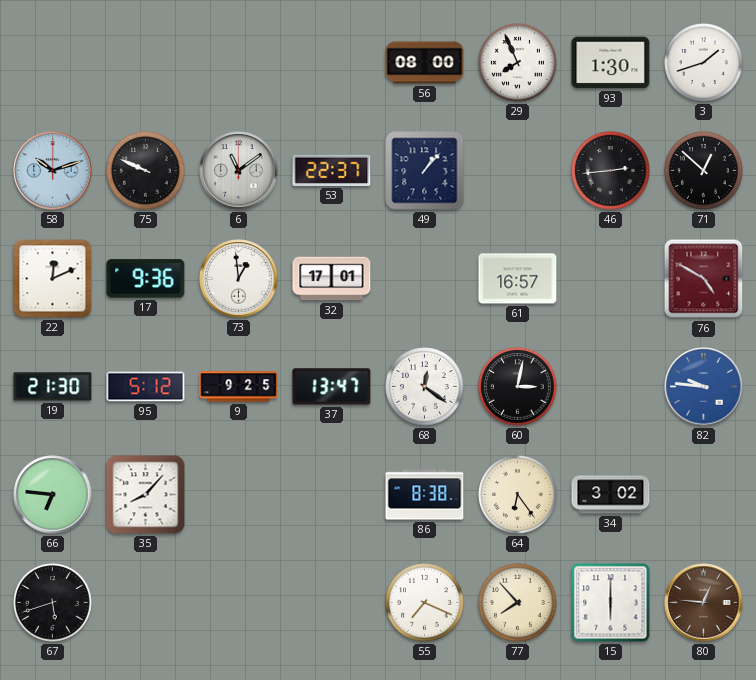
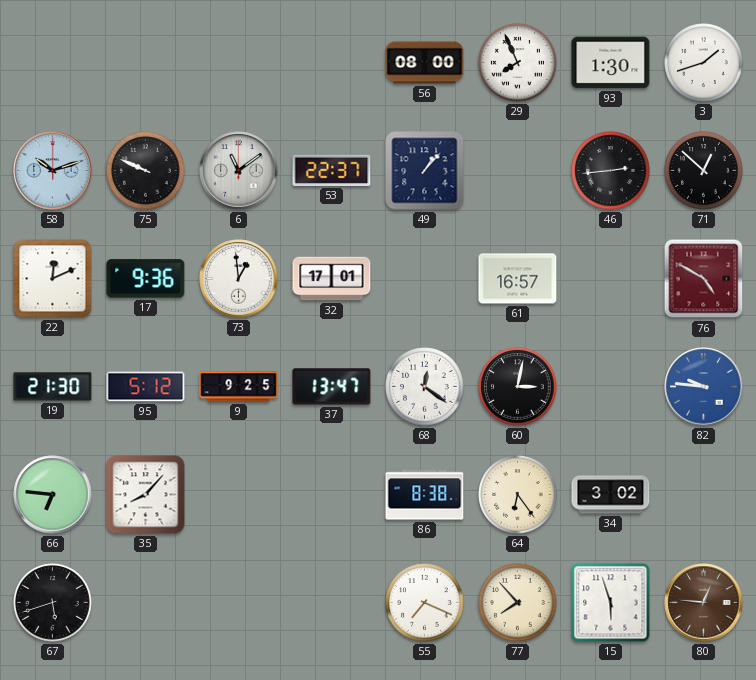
15: 6:00 -> 5:57
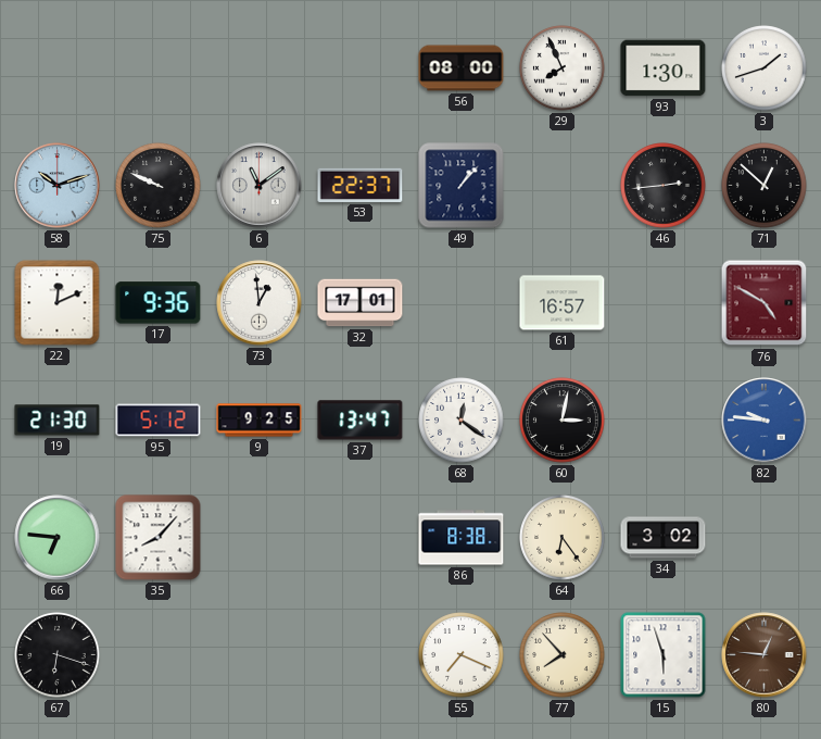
67: 5:42 -> 6:18
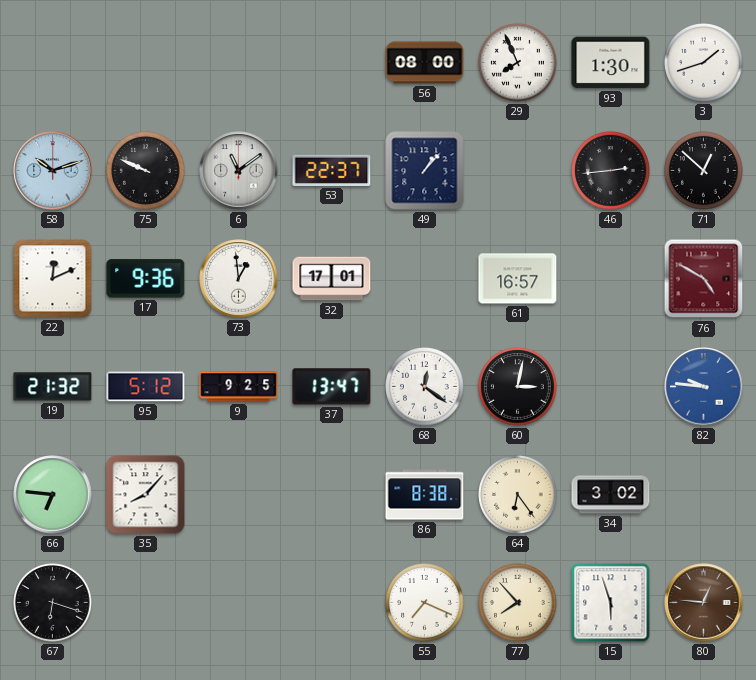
19: 21:30 -> 21:32
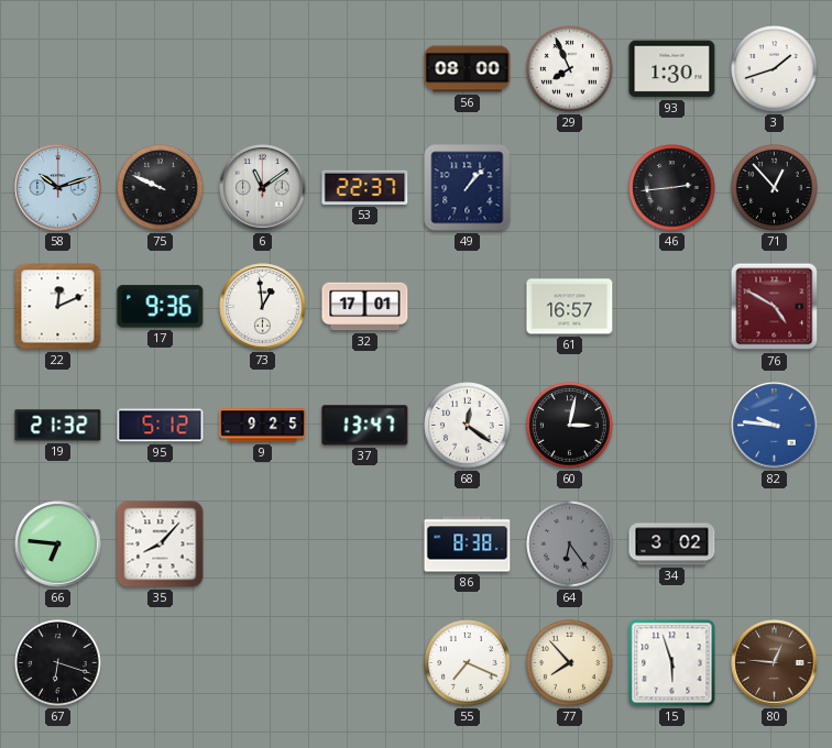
71: 12:52 -> 12:53
64 dial: cream -> grey
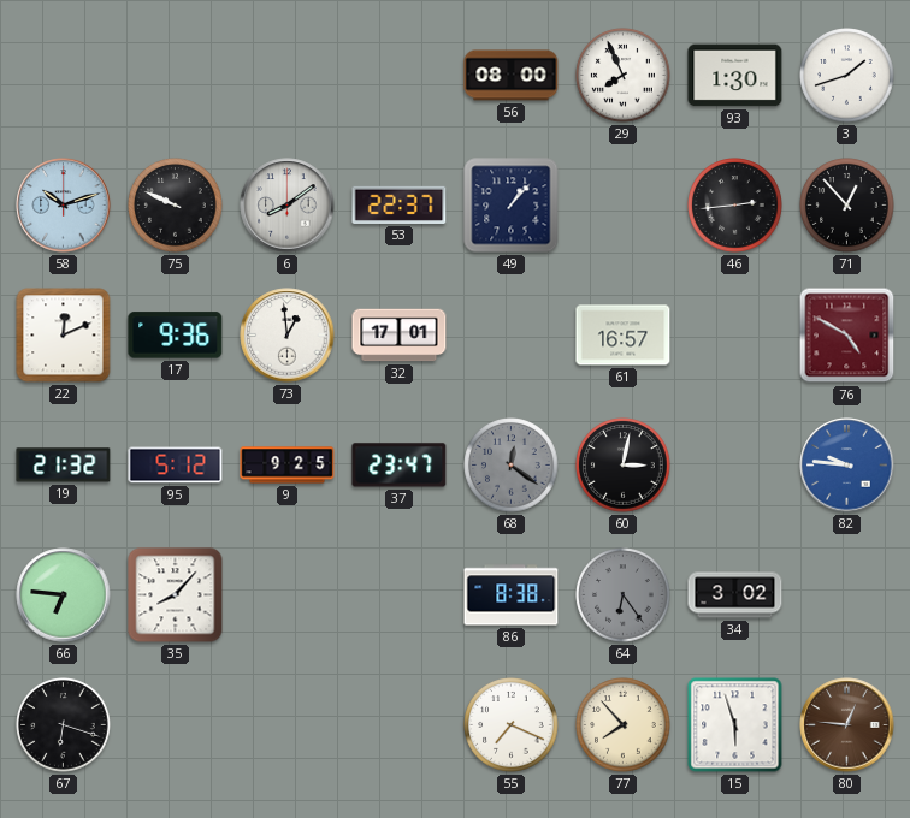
6: 11:09 -> 8:09
37: 13:47 -> 23:47
68 dial: white -> grey
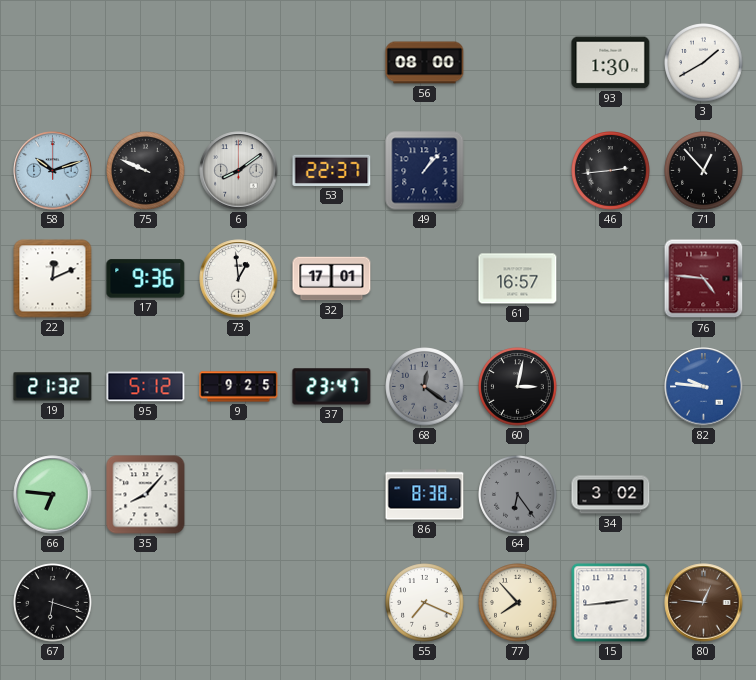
29: 7:56 -> none
3: 1:42 -> 1:40
76: 4:50 -> 4:46
15: 5:57 -> 2:44
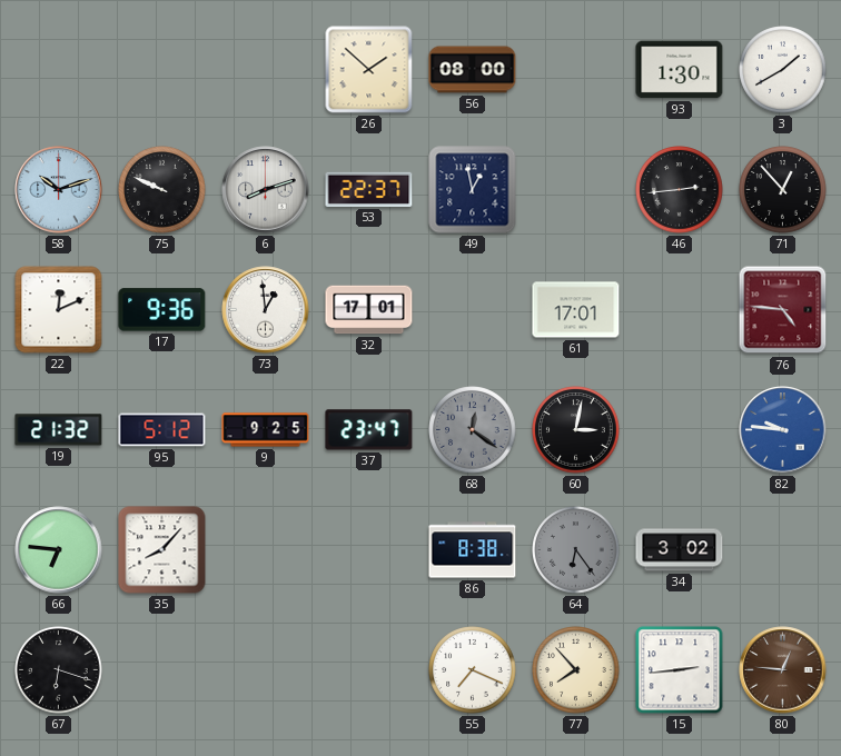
26: none -> 1:52
6: 8:09 -> 8:12
49: 1:07 -> 12:58
61: 16:57 -> 17:01
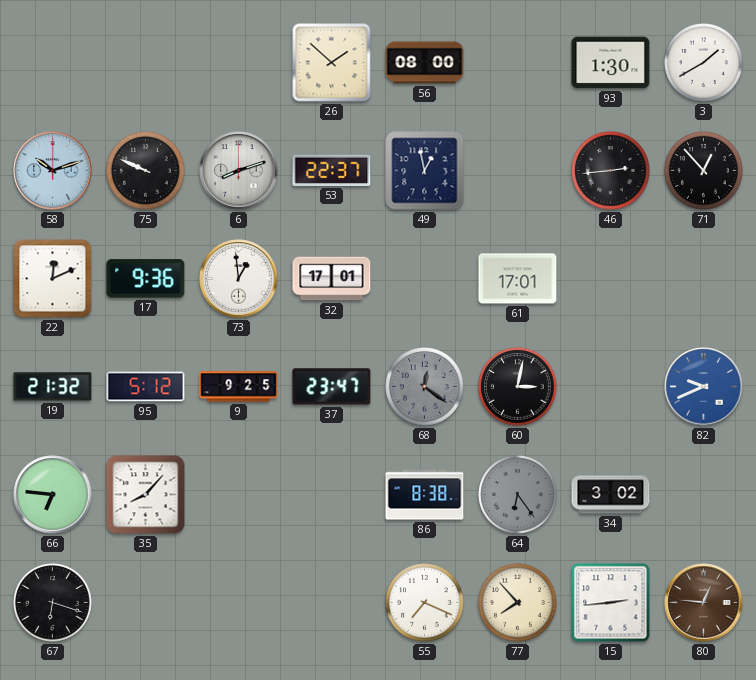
76: 4:46 -> none
82: 9:46 -> 9:41
